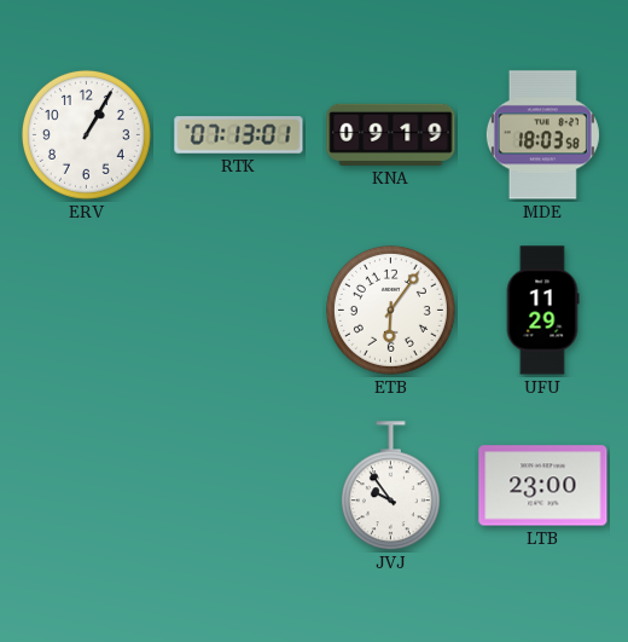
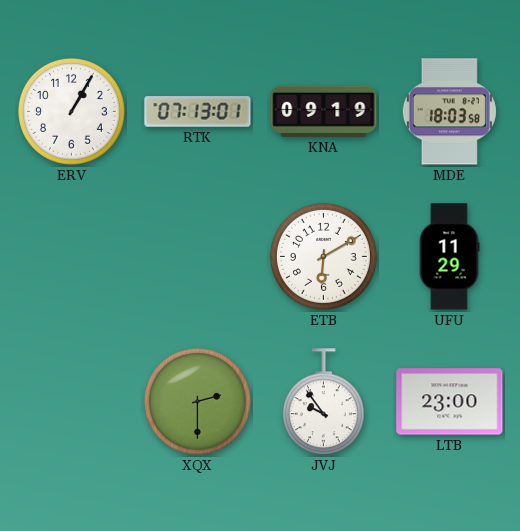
ETB: 6:06 -> 6:10
XQX: none -> 2:30
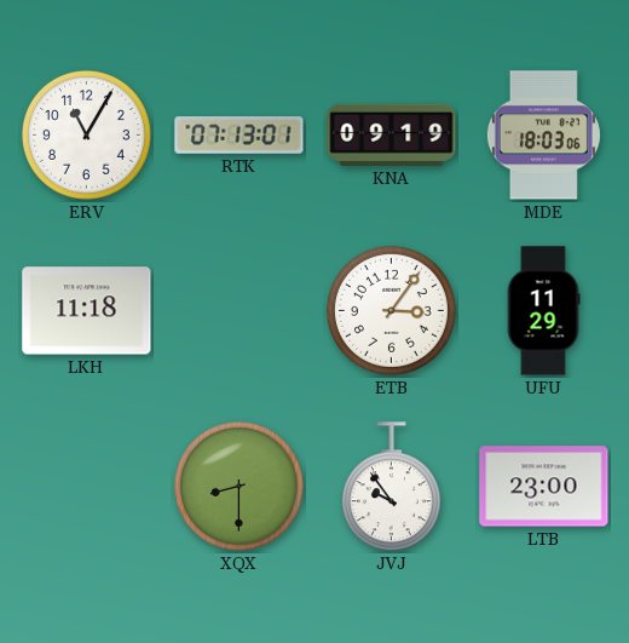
ERV: 1:05 -> 11:05
MDE: 18:03:58 -> 18:03:06
LKH: none -> 11:18
ETB: 6:10 -> 3:06
XQX: 2:30 -> 8:30
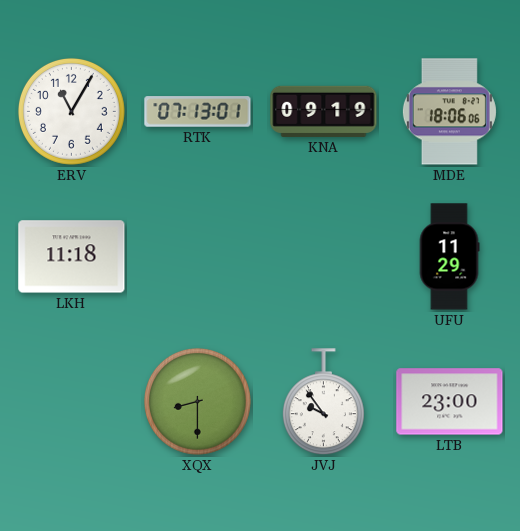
MDE: 18:03 -> 18:06
ETB: 3:06 -> none
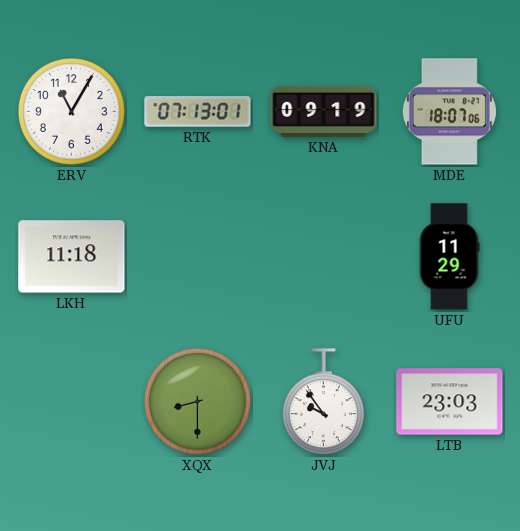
MDE: 18:06 -> 18:07
LTB: 23:00 -> 23:03
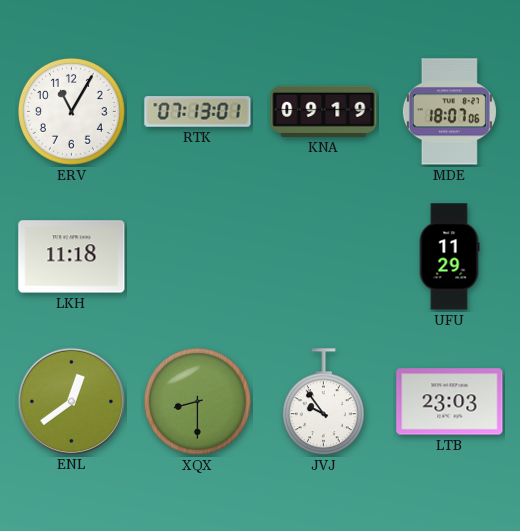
ENL: none -> 12:39
